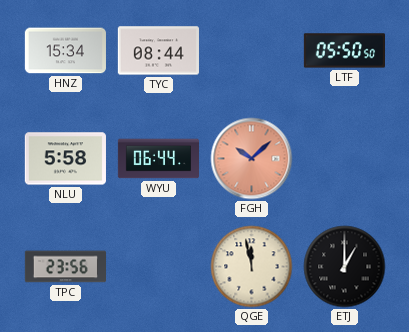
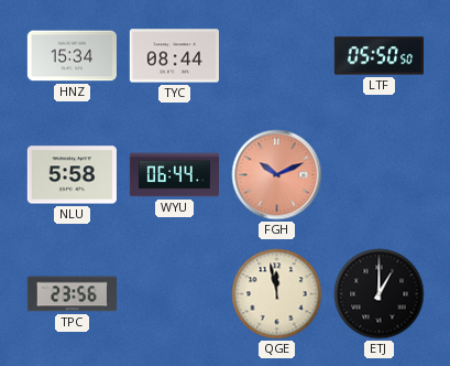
FGH: 10:08 -> 10:11
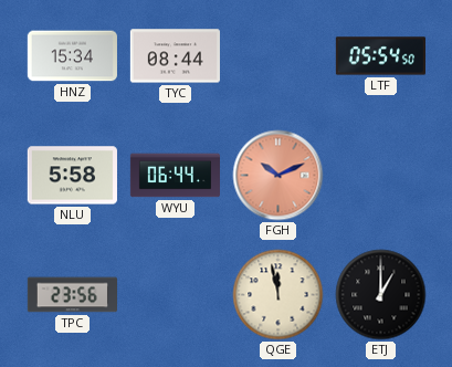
LTF: 05:50 -> 05:54
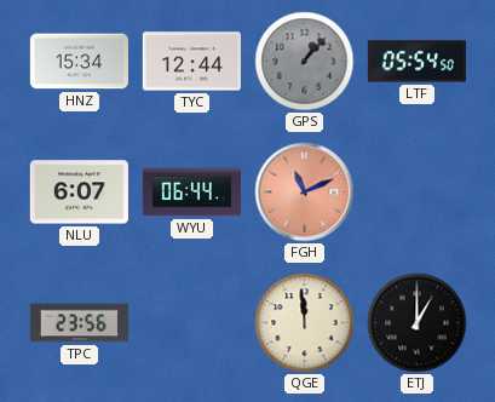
TYC: 08:44 -> 12:44
GPS: none -> 1:07
NLU: 5:58 -> 6:07
FGH: 10:11 -> 11:11
QGE: 11:58 -> 11:59
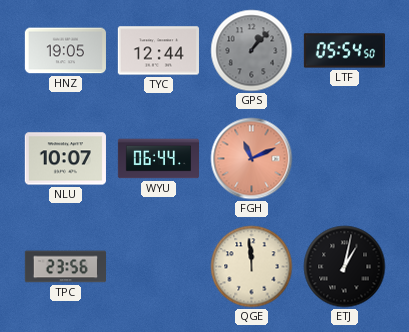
HNZ: 15:34 -> 19:05
NLU: 6:07 -> 10:07
ETJ: 1:00 -> 1:02
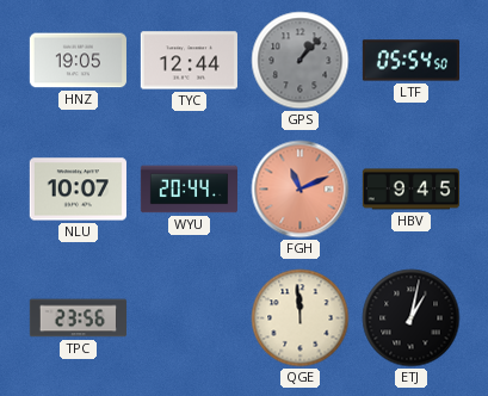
WYU: 06:44 -> 20:44
HBV: none -> 9:45
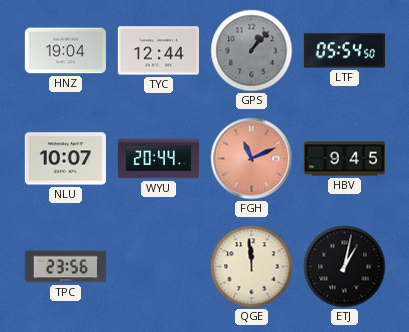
HNZ: 19:05 -> 19:04
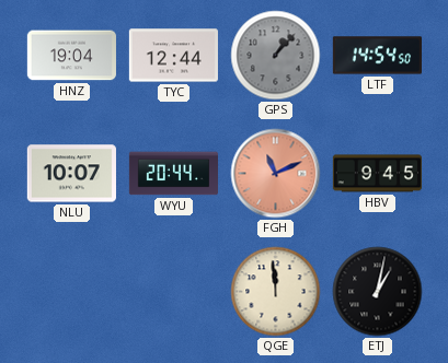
LTF: 05:54 -> 14:54
TPC: 23:56 -> none
